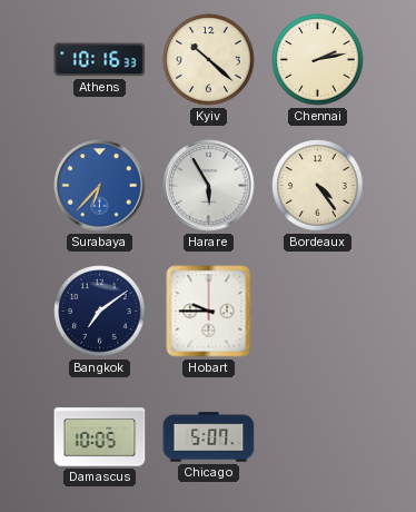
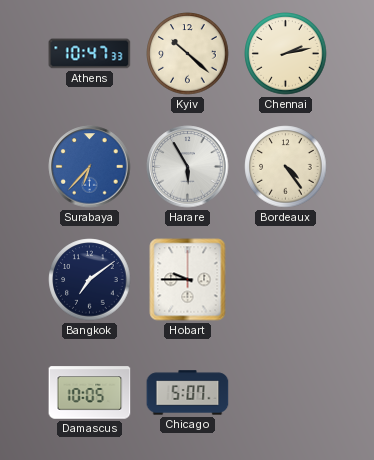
Athens: 10:16 -> 10:47
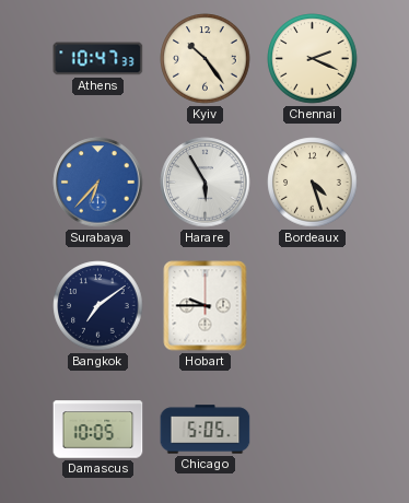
Kyiv: 10:22 -> 10:24
Chennai: 2:13 -> 2:19
Bordeaux: 4:24 -> 4:27
Chicago: 5:07 -> 5:05
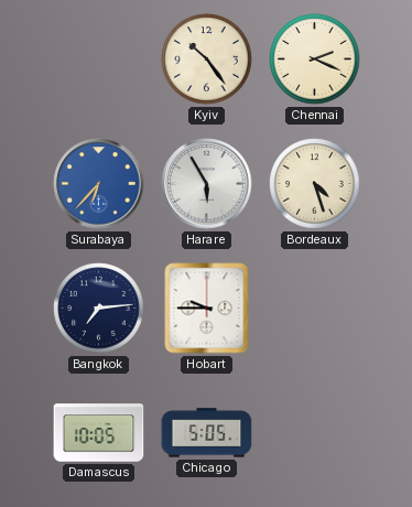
Athens: 10:47 -> none
Bangkok: 7:09 -> 7:14
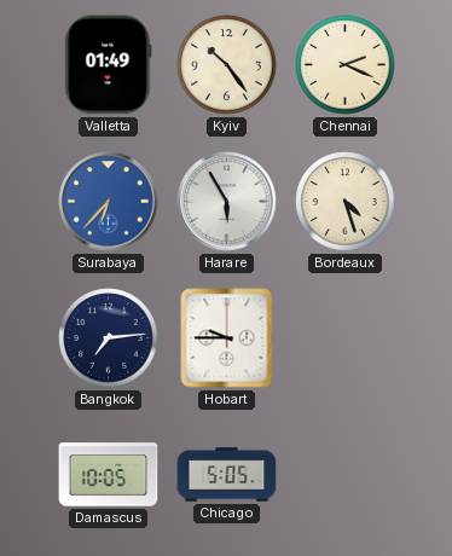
Valletta: none -> 01:49
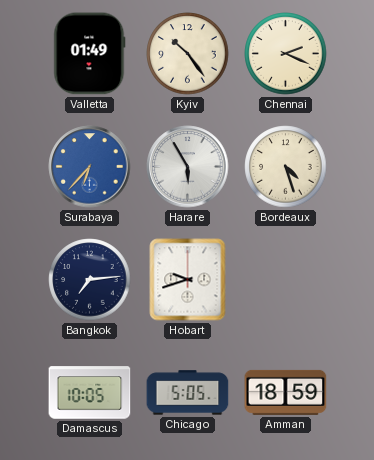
Hobart: 9:45 -> 9:42
Amman: none -> 18:59
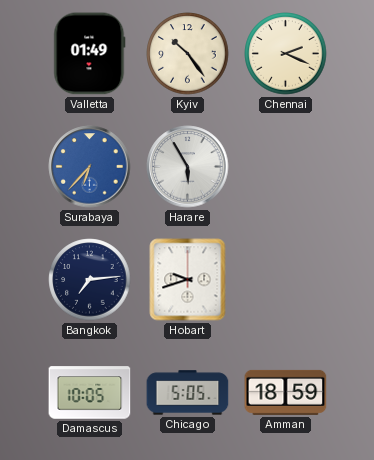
Bordeaux: 4:27 -> none
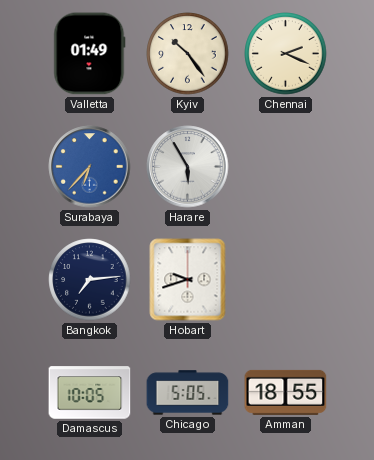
Amman: 18:59 -> 18:55
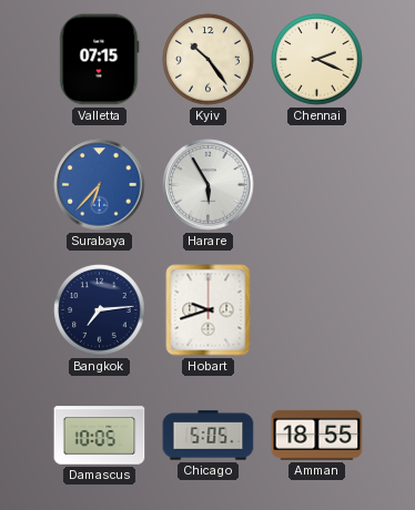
Valletta: 01:49 -> 07:15
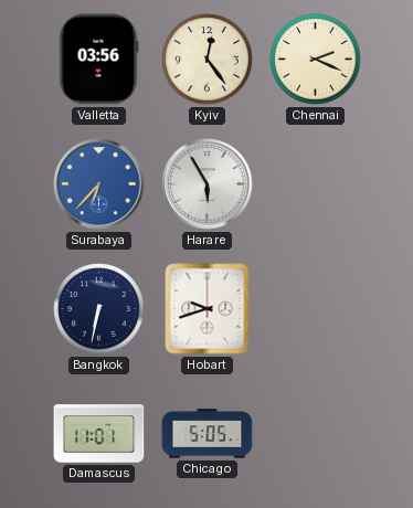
Valletta: 07:15 -> 03:56
Kyiv: 10:24 -> 12:24
Bangkok: 7:14 -> 6:32
Damascus: 10:05 -> 11:01
Amman: 18:55 -> none
